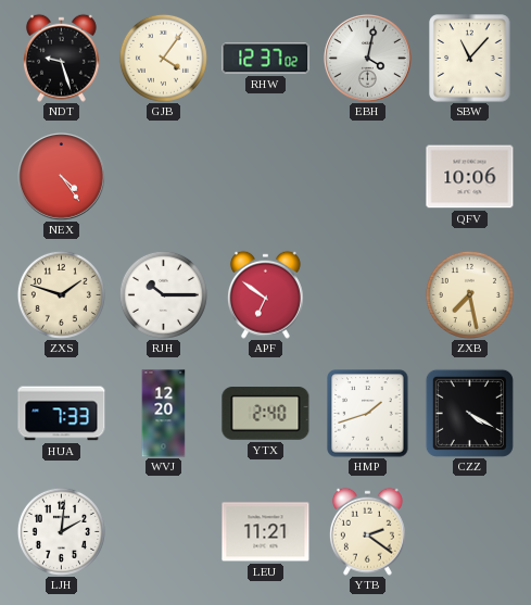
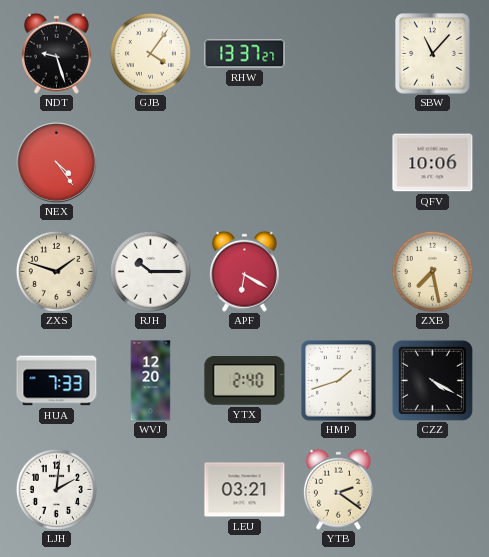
RHW: 12:37 -> 13:37
EBH: 4:02 -> none
APF: 6:51 -> 6:20
LEU: 11:21 -> 03:21
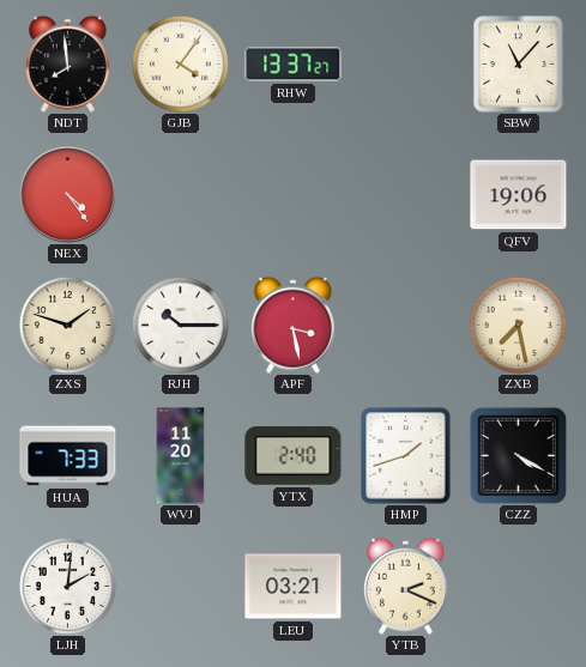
NDT: 9:27 -> 7:59
QFV: 10:06 -> 19:06
APF: 6:20 -> 3:28
WVJ: 12:20 -> 11:20
YTB: 2:21 -> 2:19
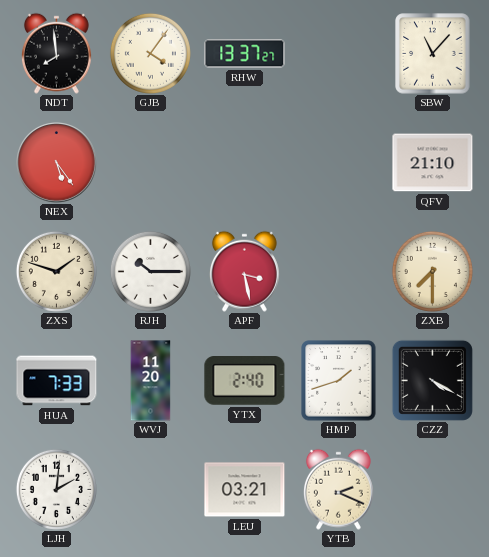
NEX: 4:24 -> 5:24
QFV: 19:06 -> 21:10
ZXB: 7:28 -> 7:30
